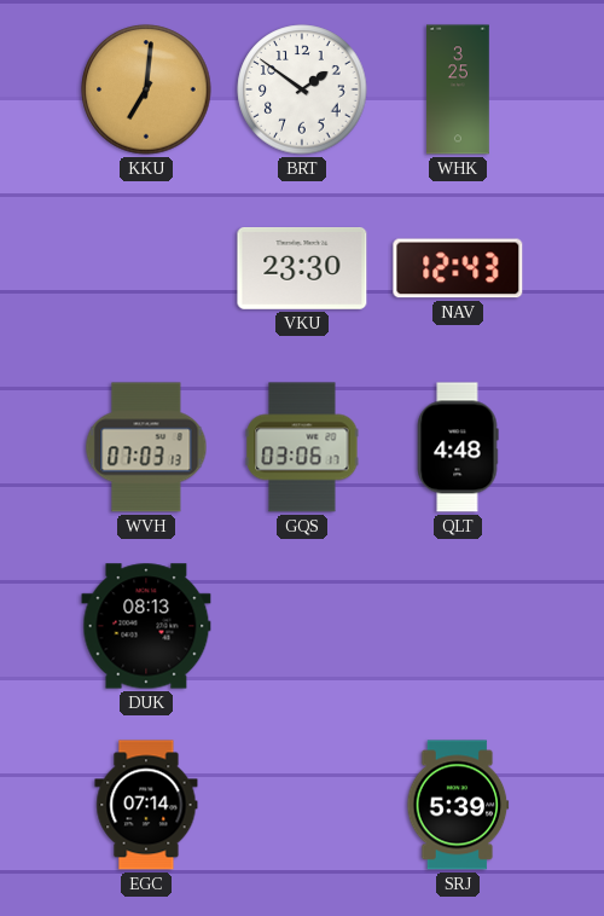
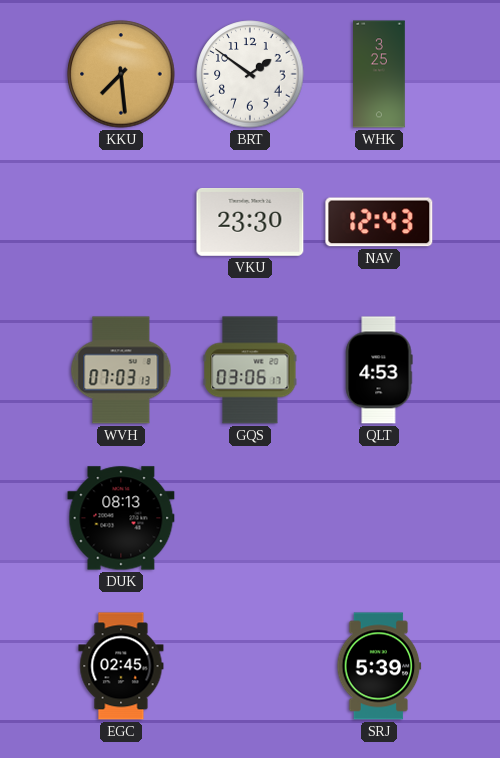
KKU: 7:01 -> 7:29
QLT: 4:48 -> 4:53
EGC: 07:14 -> 02:45
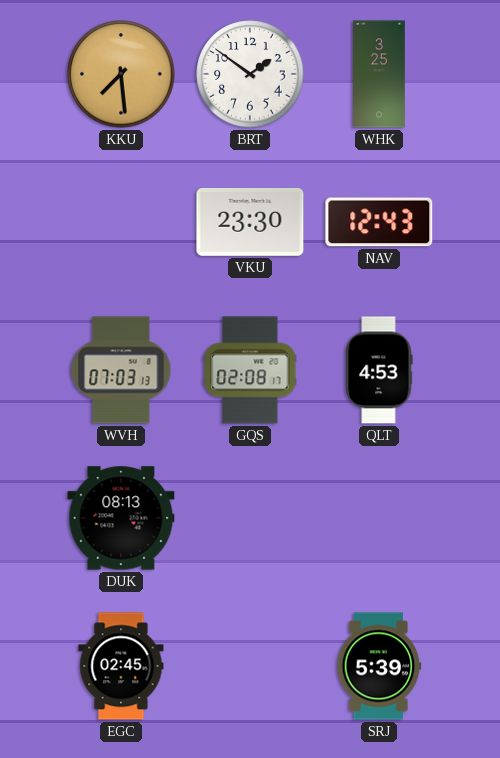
GQS: 03:06 -> 02:08
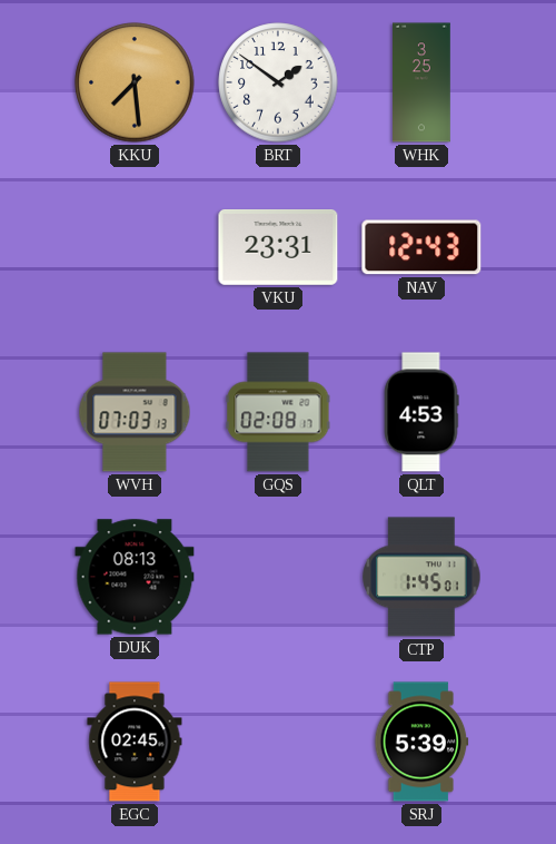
VKU: 23:30 -> 23:31
CTP: none -> 1:45
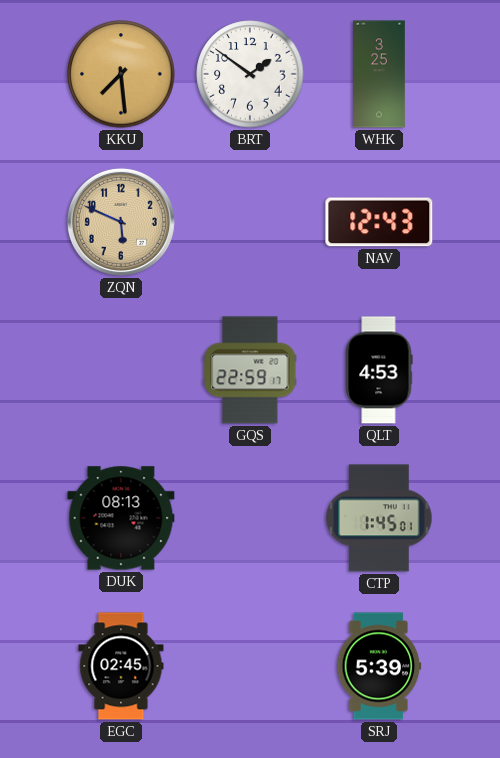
ZQN: none -> 5:49
VKU: 23:31 -> none
WVH: 07:03 -> none
GQS: 02:08 -> 22:59
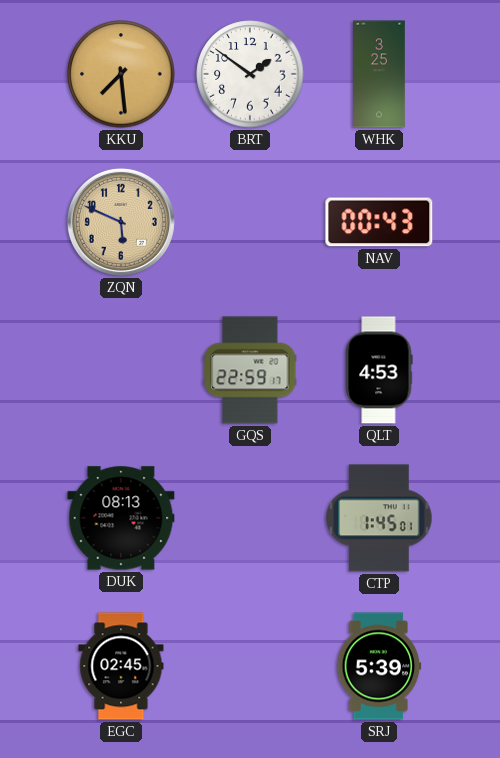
NAV: 12:43 -> 00:43
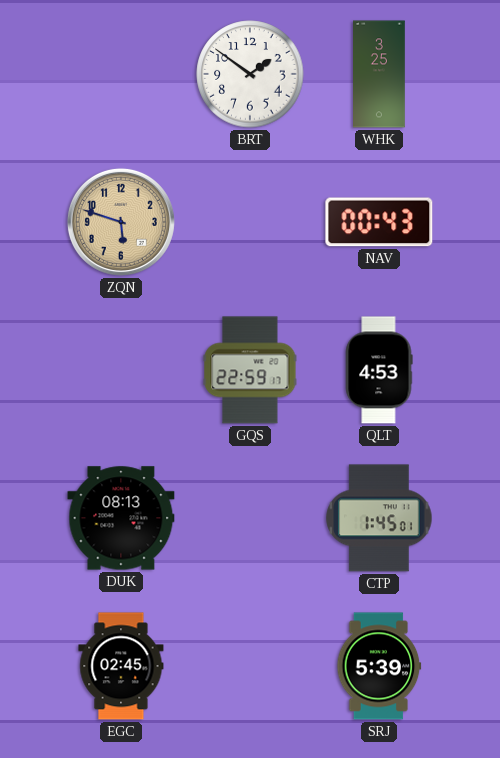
KKU: 7:29 -> none
ZQN: 5:49 -> 5:48
